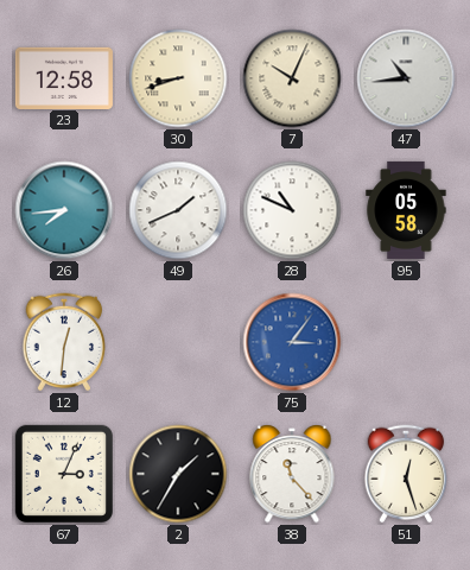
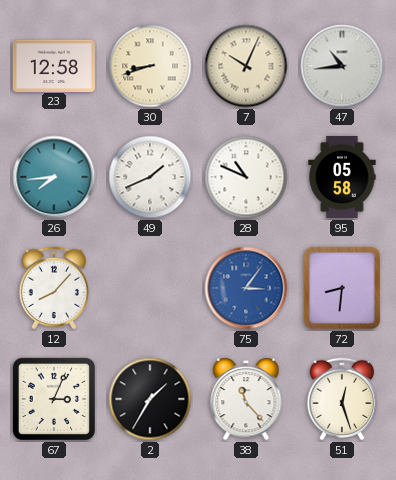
12: 12:31 -> 8:07
72: none -> 8:31
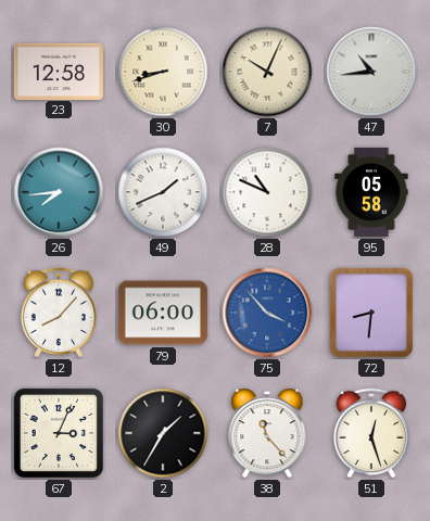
79: none -> 06:00
75: 3:06 -> 3:53
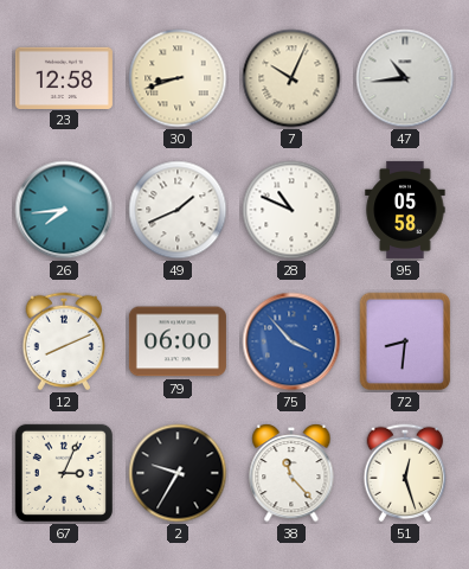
12: 8:07 -> 8:11
2: 1:35 -> 9:35
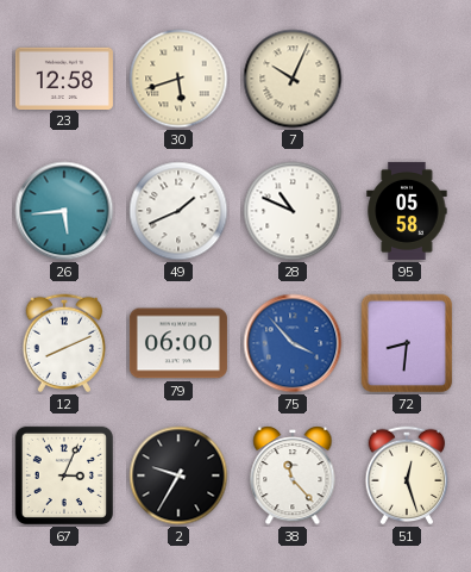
30: 8:42 -> 5:42
47: 10:44 -> none
26: 7:44 -> 5:44
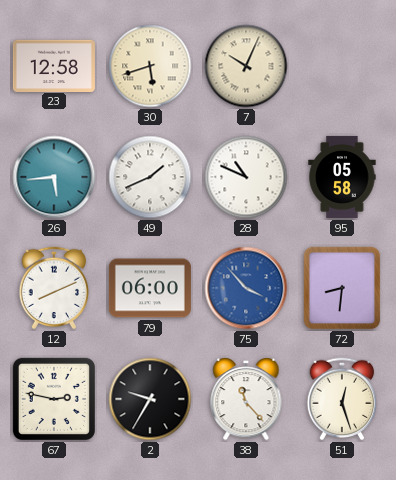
67: 3:04 -> 2:47
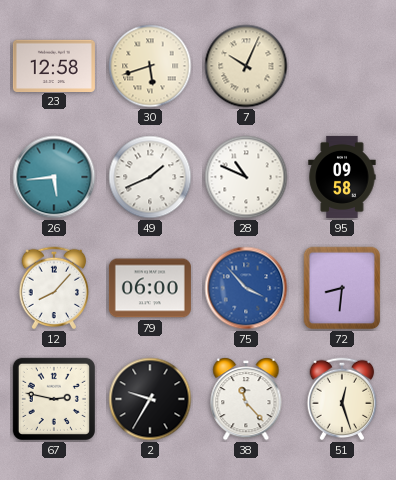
95: 05:58 -> 09:58
12: 8:11 -> 8:07
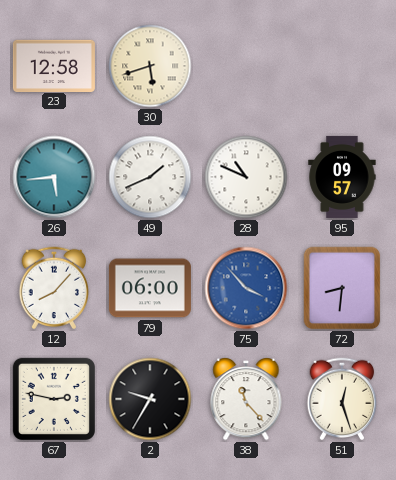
7: 10:04 -> none
95: 09:58 -> 09:57
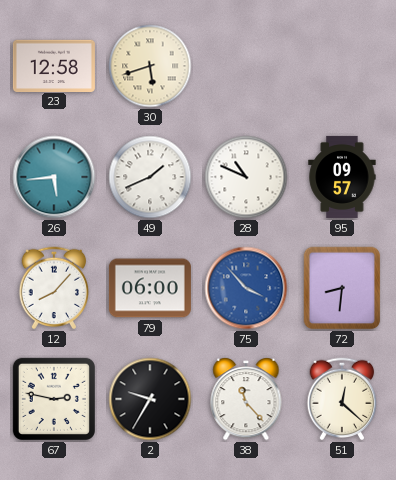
51: 12:27 -> 12:22
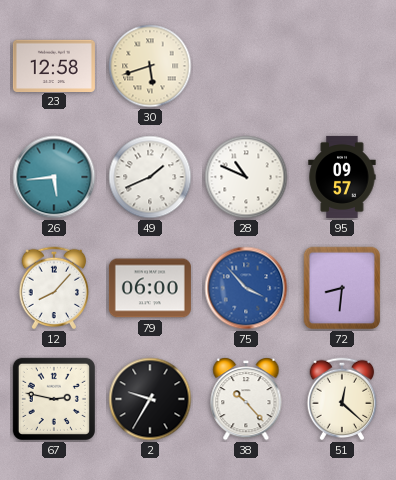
38: 11:23 -> 10:23
